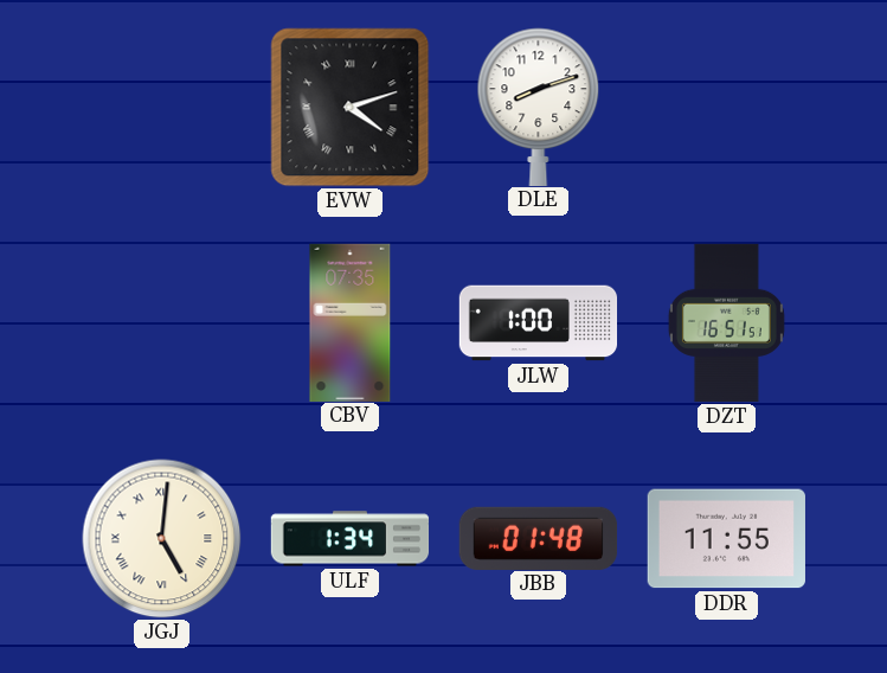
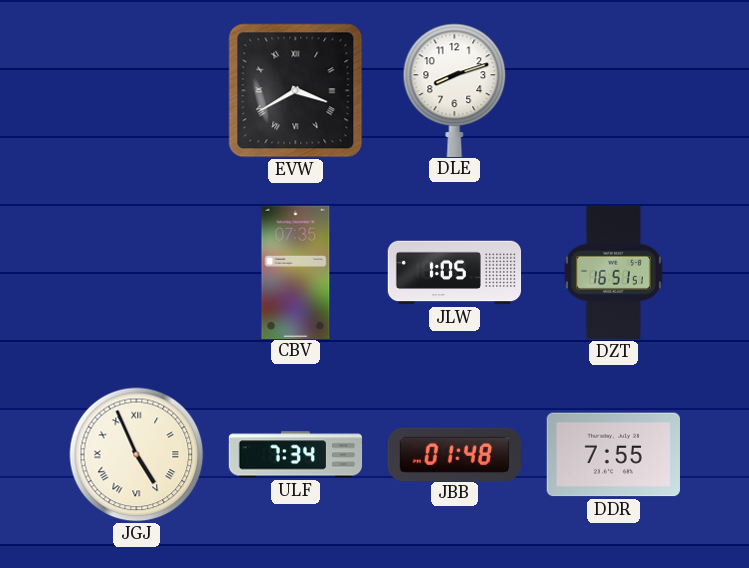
EVW: 4:12 -> 3:40
JLW: 1:00 -> 1:05
JGJ: 5:01 -> 4:56
ULF: 1:34 -> 7:34
DDR: 11:55 -> 7:55
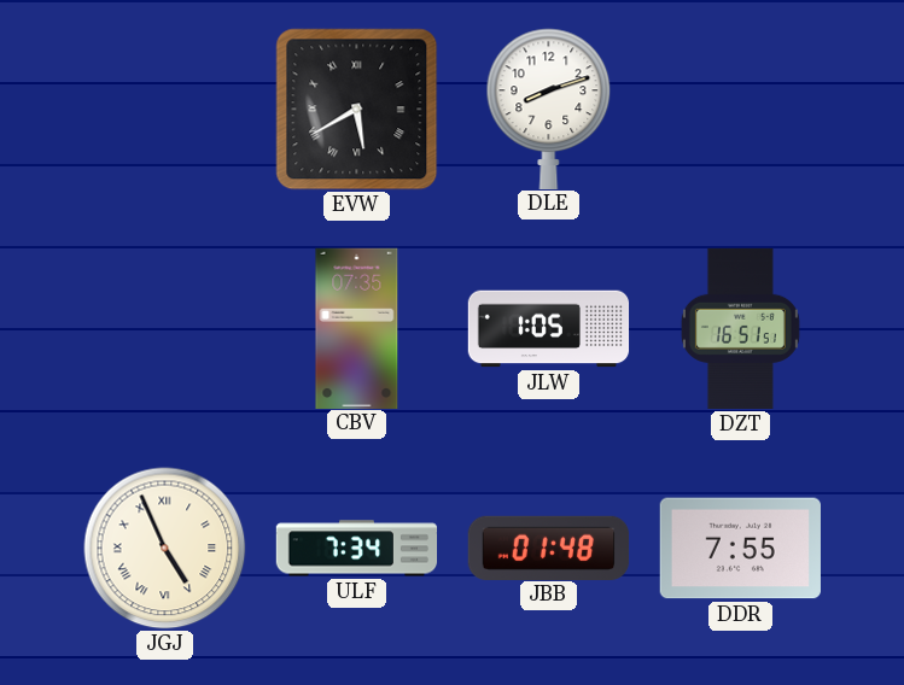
EVW: 3:40 -> 5:40
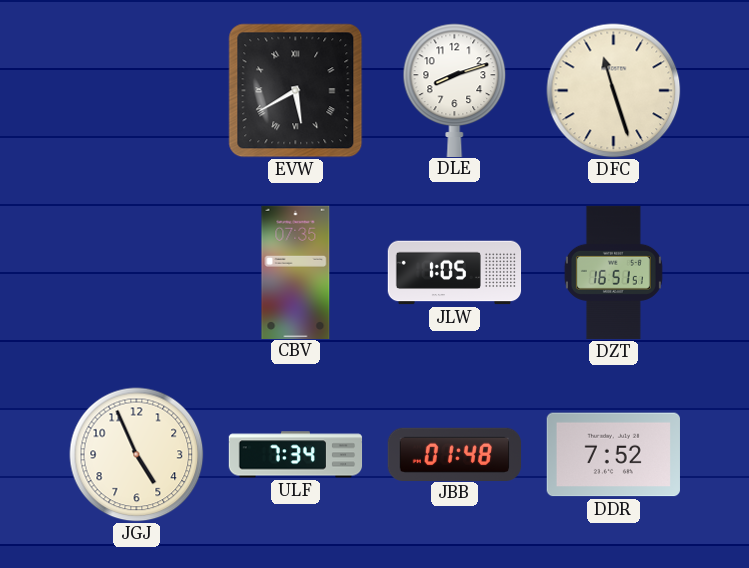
DFC: none -> 11:27
JGJ numerals: Roman -> Arabic
DDR: 7:55 -> 7:52
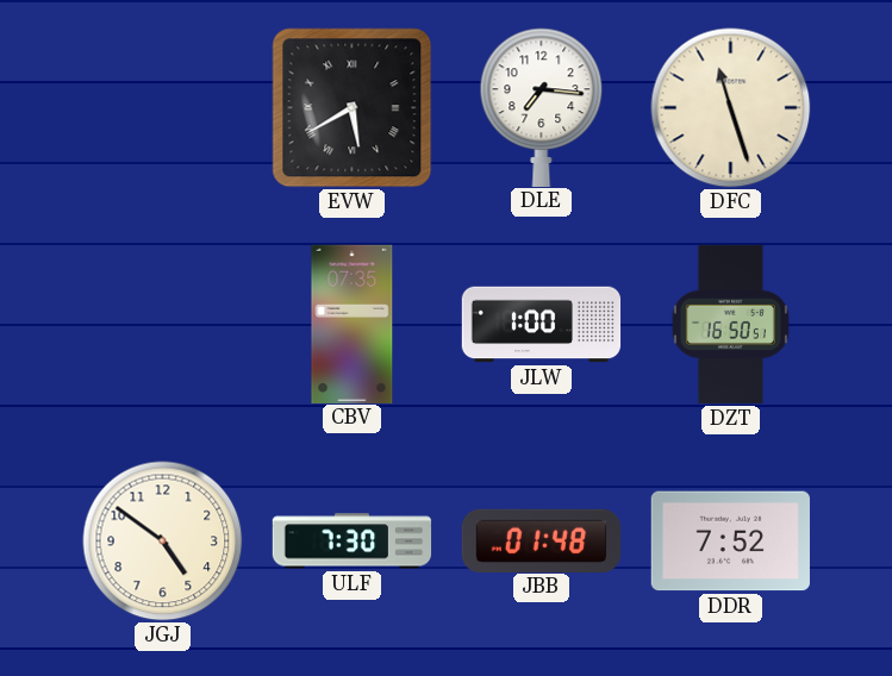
DLE: 8:12 -> 7:16
JLW: 1:05 -> 1:00
DZT: 16:51 -> 16:50
JGJ: 4:56 -> 4:51
ULF: 7:34 -> 7:30
